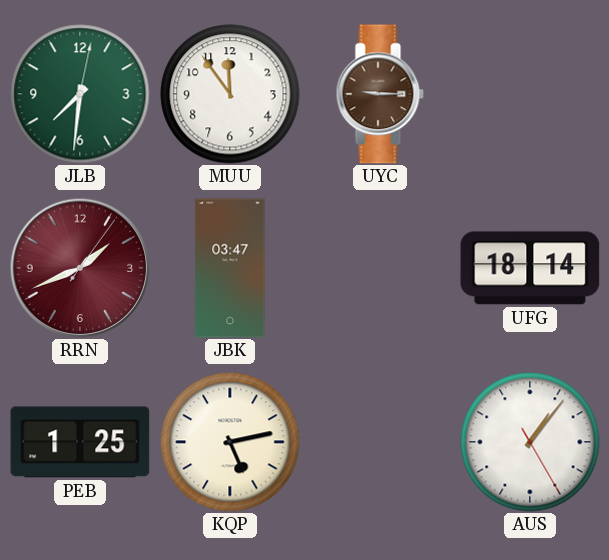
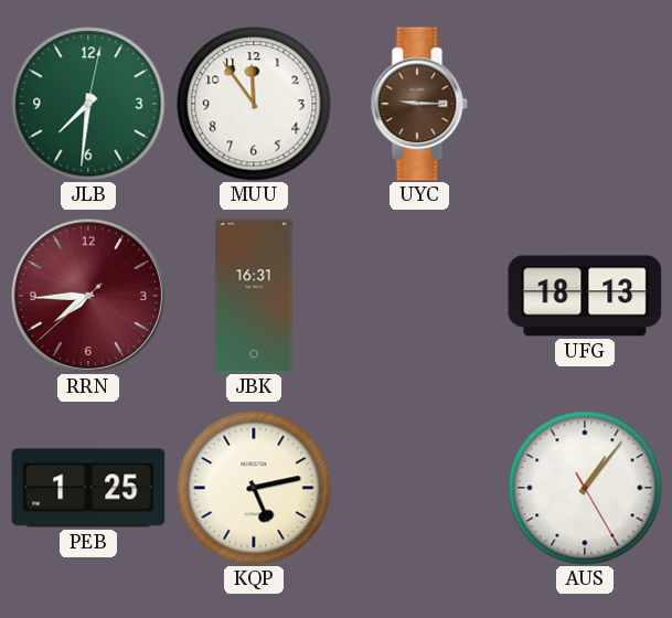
RRN: 1:41 -> 7:44
JBK: 03:47 -> 16:31
UFG: 18:14 -> 18:13
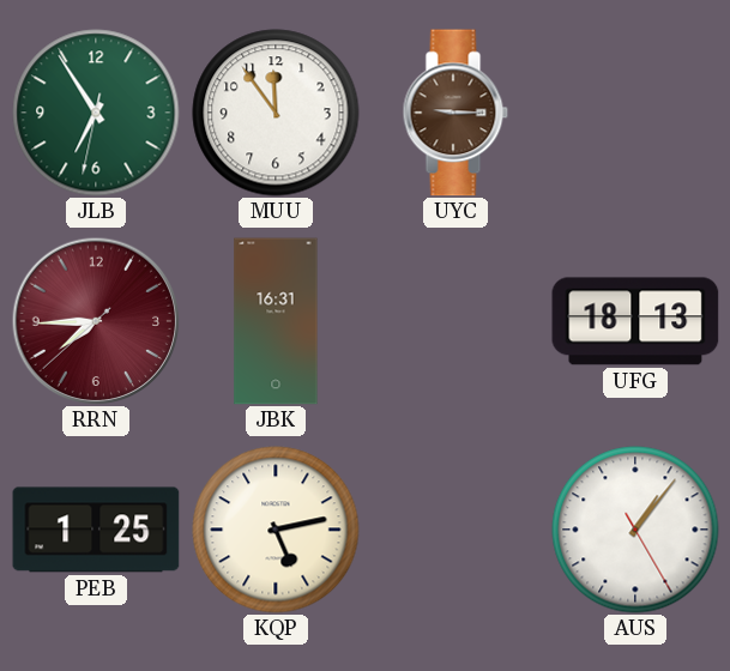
JLB: 7:31 -> 6:54
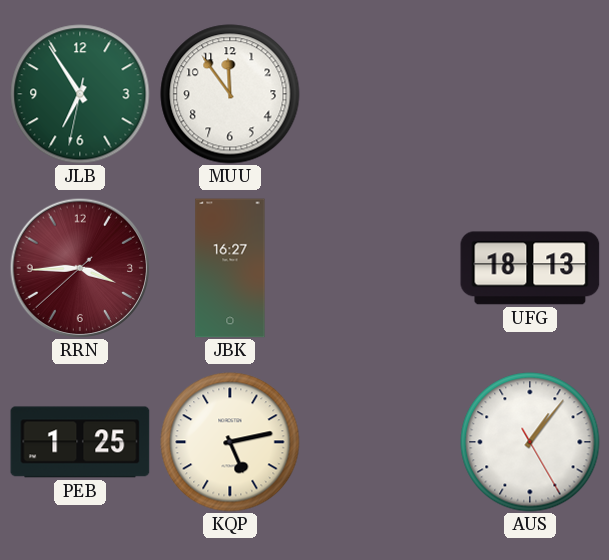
UYC: 9:15 -> none
RRN: 7:44 -> 3:44
JBK: 16:31 -> 16:27
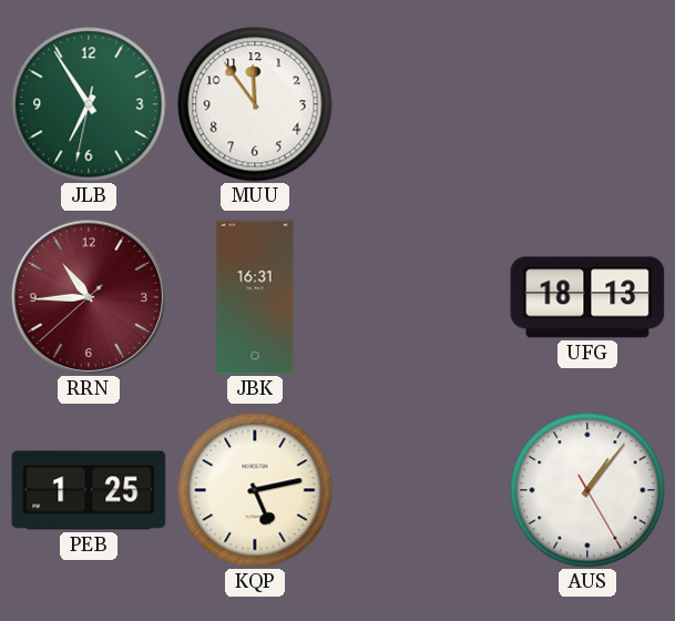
RRN: 3:44 -> 10:44
JBK: 16:27 -> 16:31
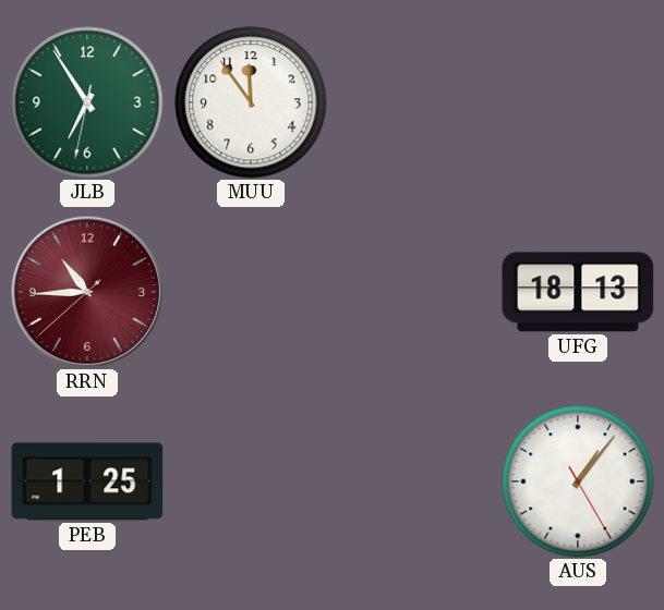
JBK: 16:31 -> none
KQP: 5:13 -> none
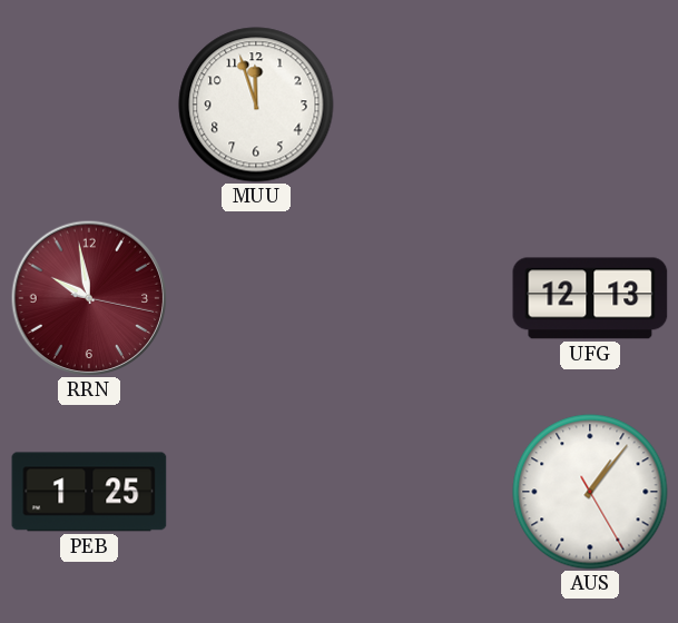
JLB: 6:54 -> none
MUU: 11:54 -> 11:57
RRN: 10:44 -> 9:58
UFG: 18:13 -> 12:13
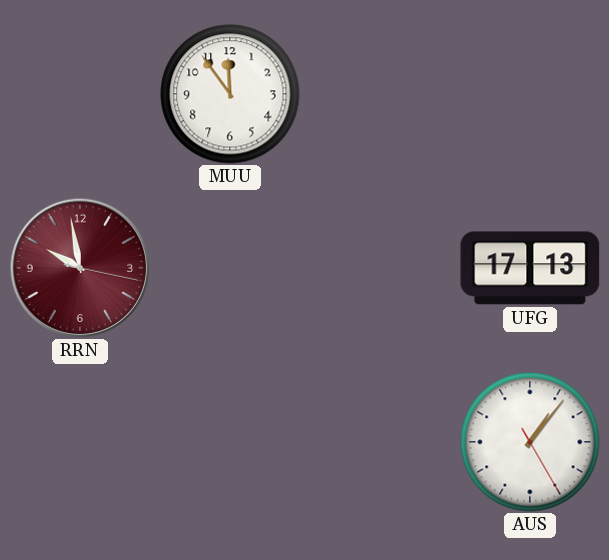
MUU: 11:57 -> 11:54
UFG: 12:13 -> 17:13
PEB: 1:25 -> none
